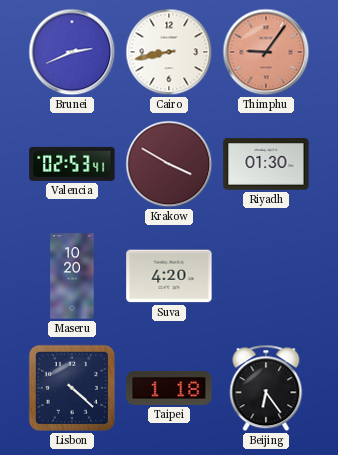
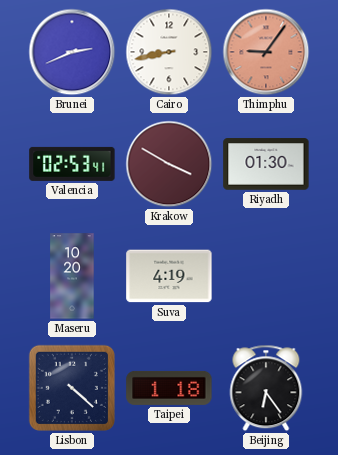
Suva: 4:20 -> 4:19
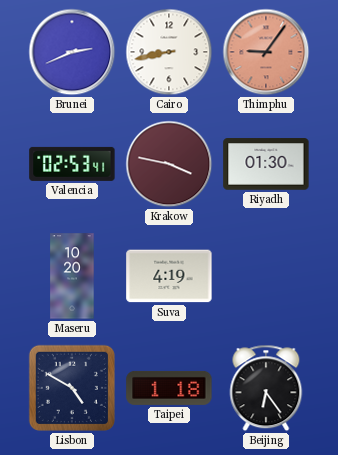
Krakow: 3:50 -> 3:47
Lisbon: 4:22 -> 4:50
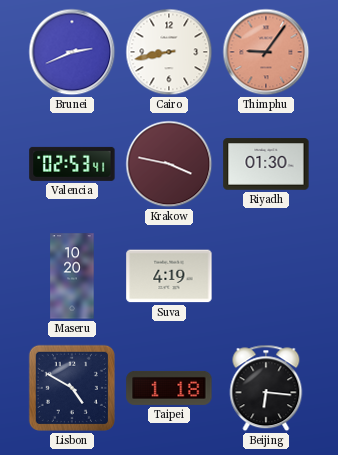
Beijing: 6:24 -> 6:16
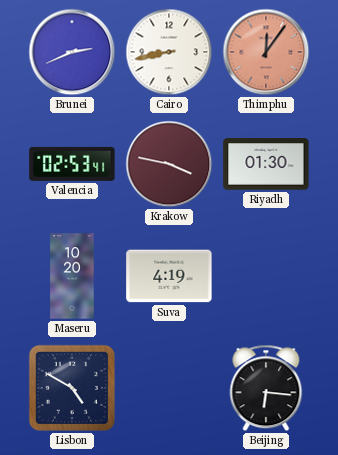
Thimphu: 9:06 -> 12:06
Taipei: 1:18 -> none
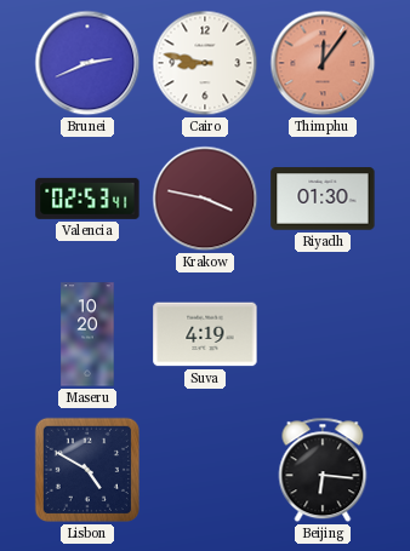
Cairo: 8:43 -> 8:47
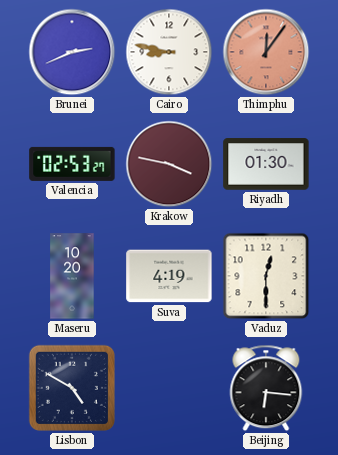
Valencia: 02:53:41 -> 02:53:27
Vaduz: none -> 12:30
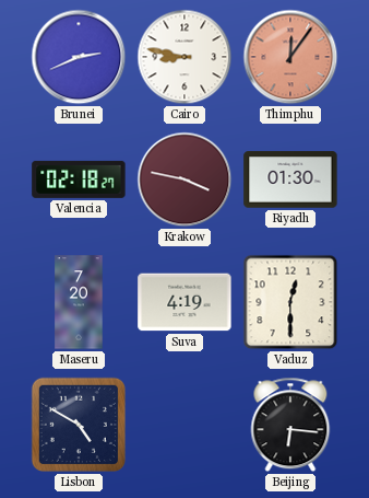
Valencia: 02:53 -> 02:18
Maseru: 10:20 -> 7:20
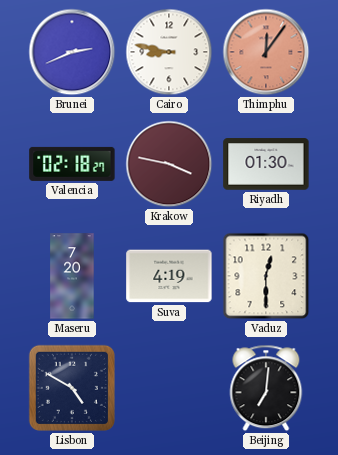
Beijing: 6:16 -> 7:01
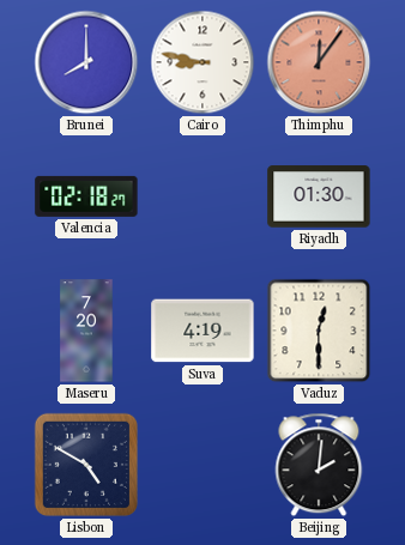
Brunei: 2:41 -> 8:00
Krakow: 3:47 -> none
Beijing: 7:01 -> 2:01
